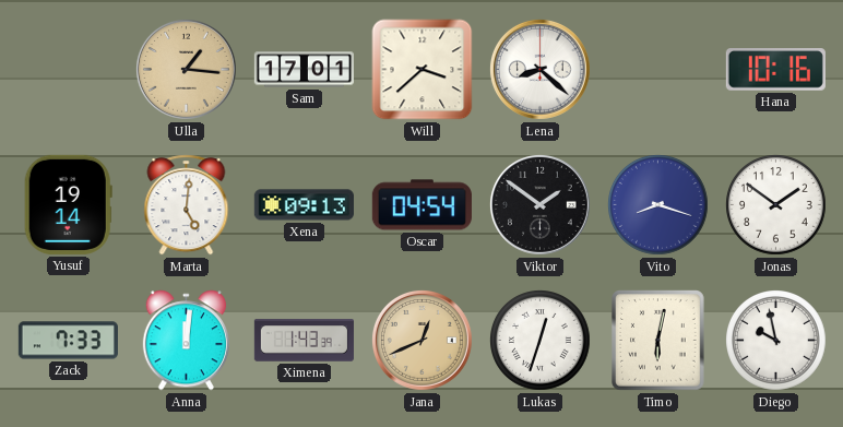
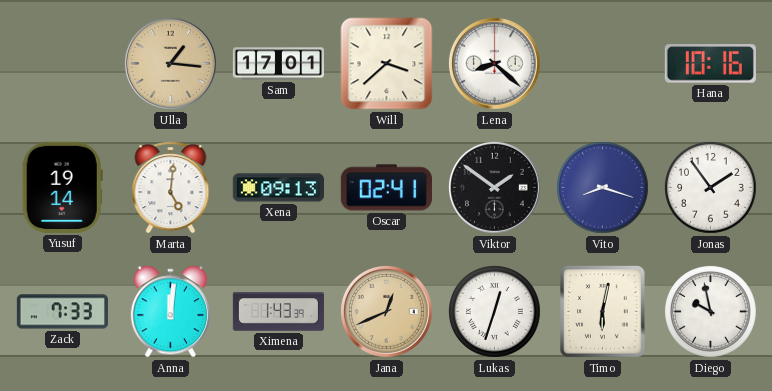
Oscar: 04:54 -> 02:41
Jonas: 1:51 -> 1:54
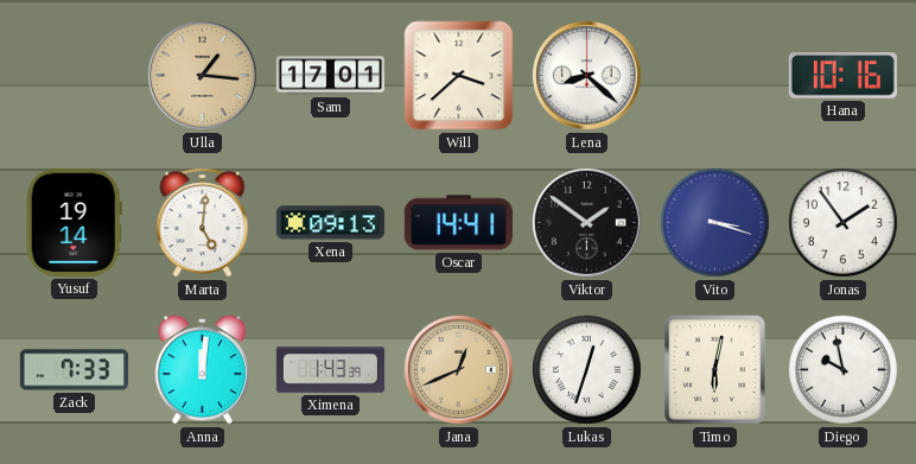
Oscar: 02:41 -> 14:41
Vito: 8:18 -> 3:18
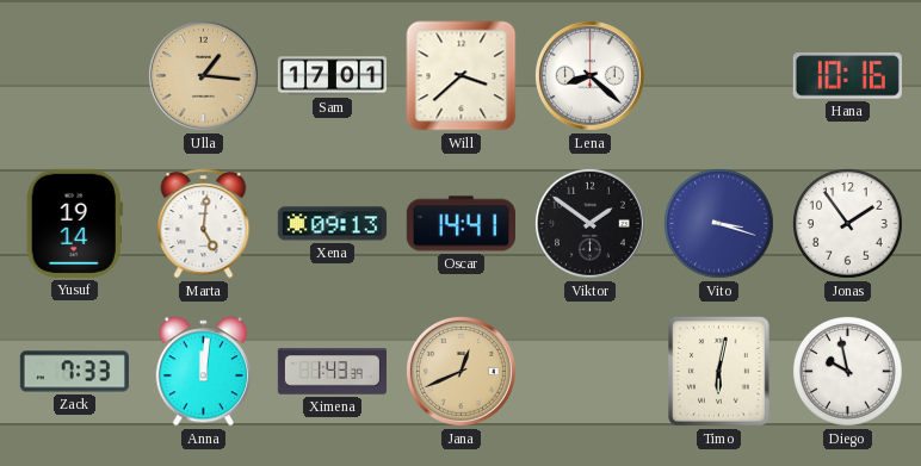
Lukas: 12:33 -> none
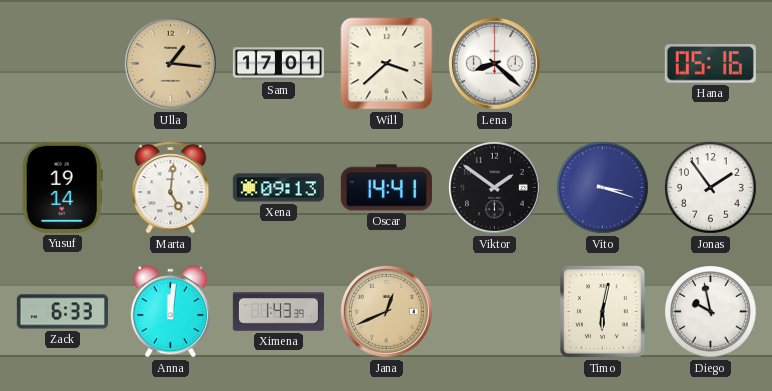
Hana: 10:16 -> 05:16
Zack: 7:33 -> 6:33
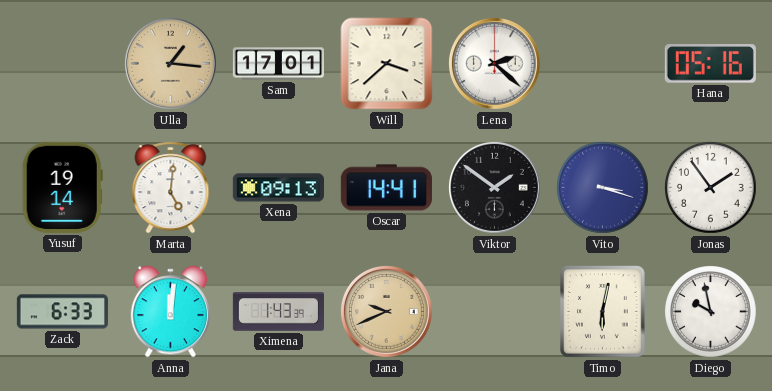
Lena: 8:22 -> 2:22
Jana: 12:41 -> 9:41
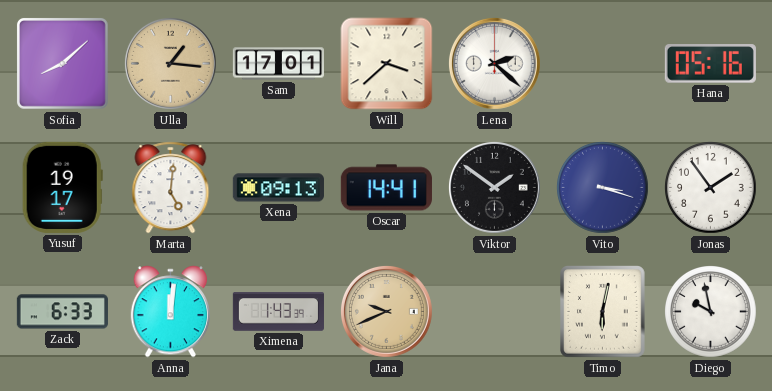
Sofia: none -> 8:08
Yusuf: 19:14 -> 19:17
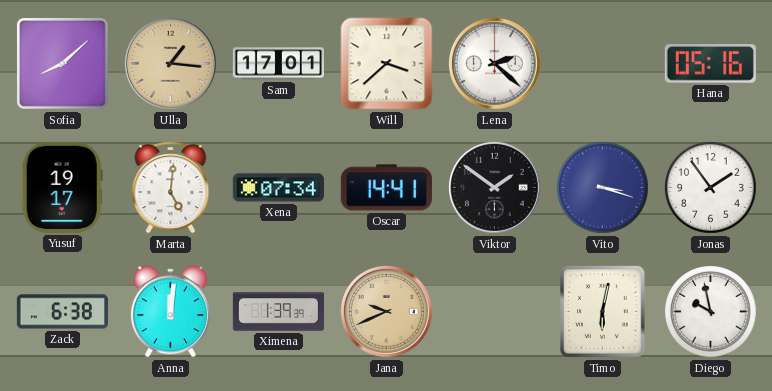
Xena: 09:13 -> 07:34
Zack: 6:33 -> 6:38
Ximena: 1:43 -> 1:39
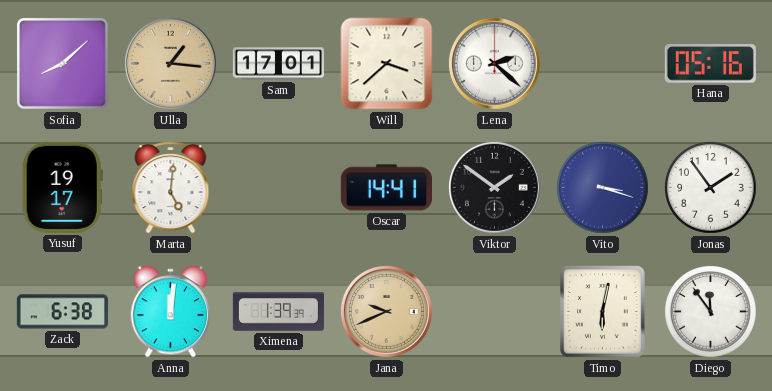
Xena: 07:34 -> none
Diego: 9:58 -> 11:54
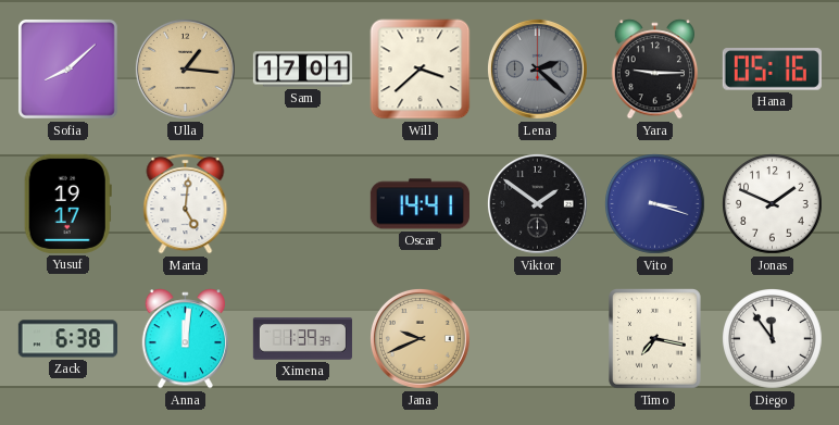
Lena dial: white -> grey
Yara: none -> 9:15
Jonas: 1:54 -> 1:49
Timo: 6:02 -> 7:17
